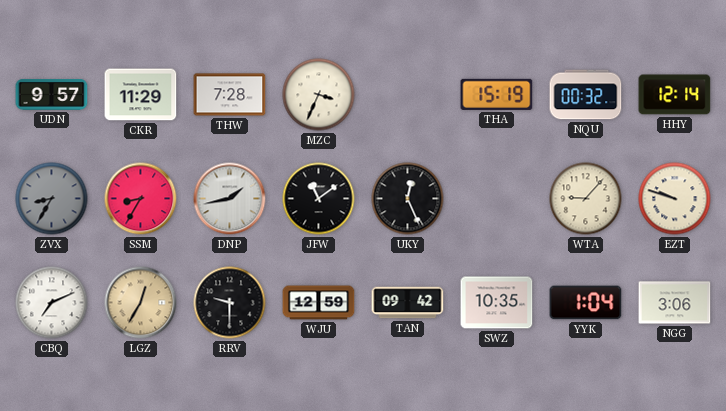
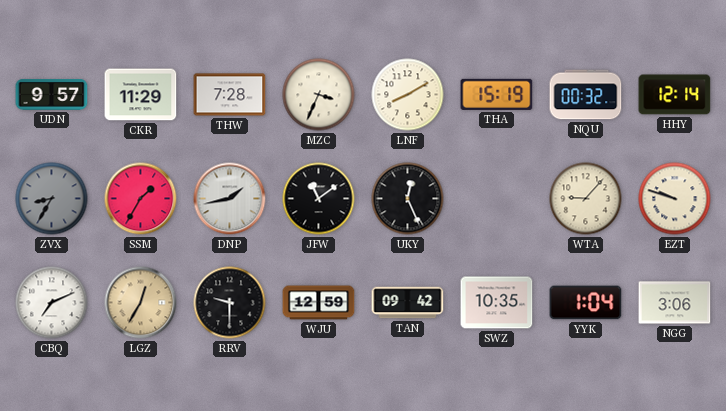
LNF: none -> 8:10
SSM: 8:35 -> 1:35
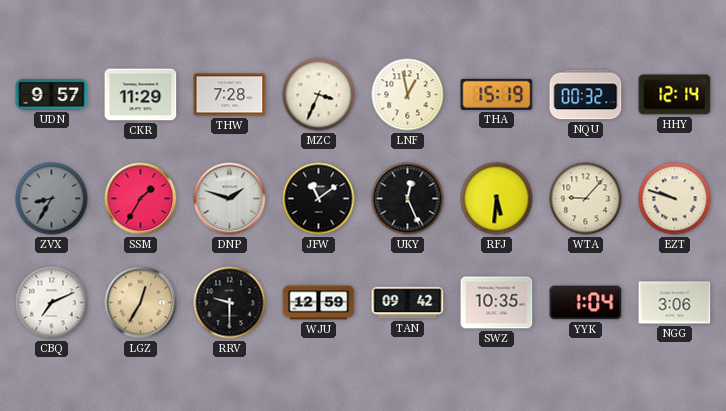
LNF: 8:10 -> 12:58
DNP: 1:43 -> 1:48
RFJ: none -> 5:31
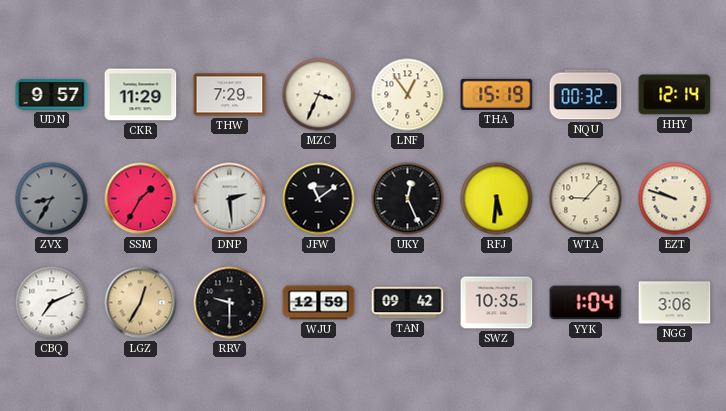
THW: 7:28 -> 7:29
LNF: 12:58 -> 12:54
DNP: 1:48 -> 2:29
